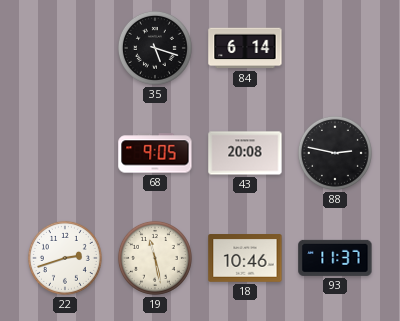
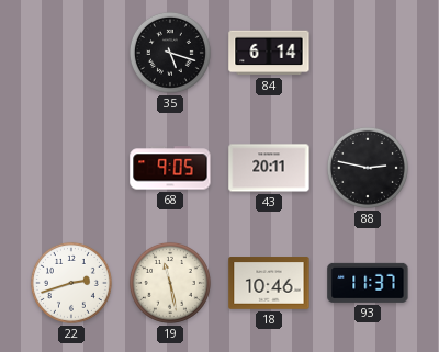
43: 20:08 -> 20:11
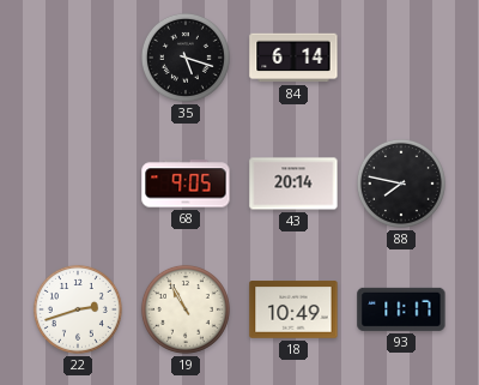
43: 20:11 -> 20:14
88: 2:47 -> 7:47
19: 11:28 -> 10:55
18: 10:46 -> 10:49
93: 11:37 -> 11:17
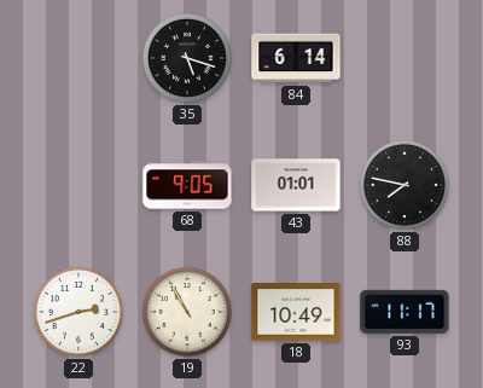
43: 20:14 -> 01:01
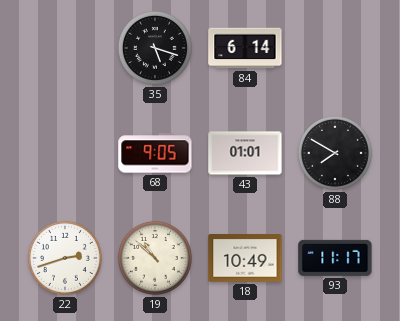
88: 7:47 -> 7:50
19: 10:55 -> 10:52
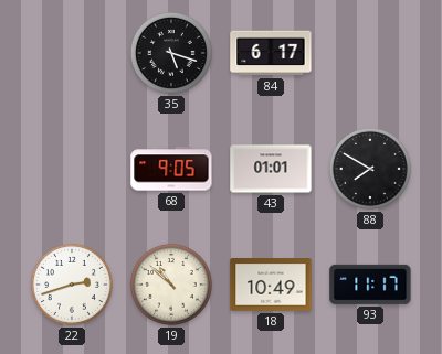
84: 6:14 -> 6:17
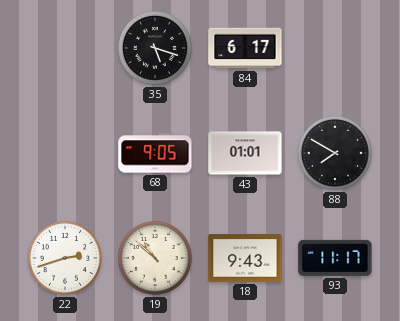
18: 10:49 -> 9:43
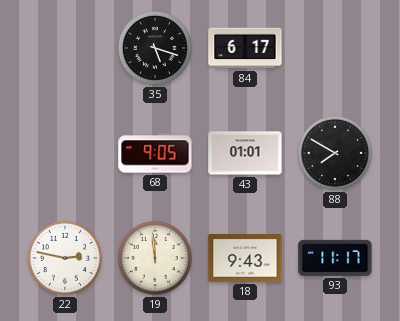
22: 2:42 -> 2:47
19: 10:52 -> 11:59
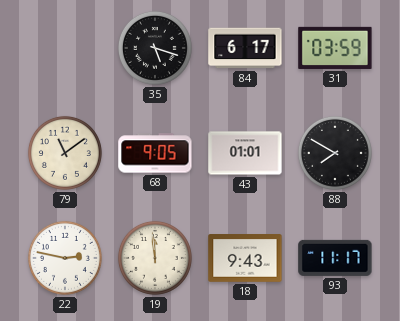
31: none -> 03:59
79: none -> 11:09
